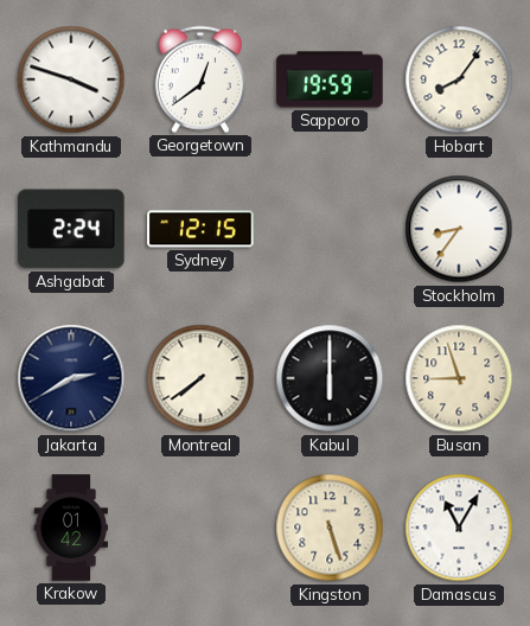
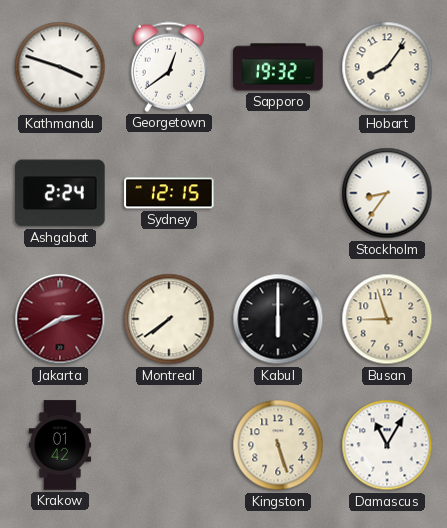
Sapporo: 19:59 -> 19:32
Jakarta dial: navy -> burgundy
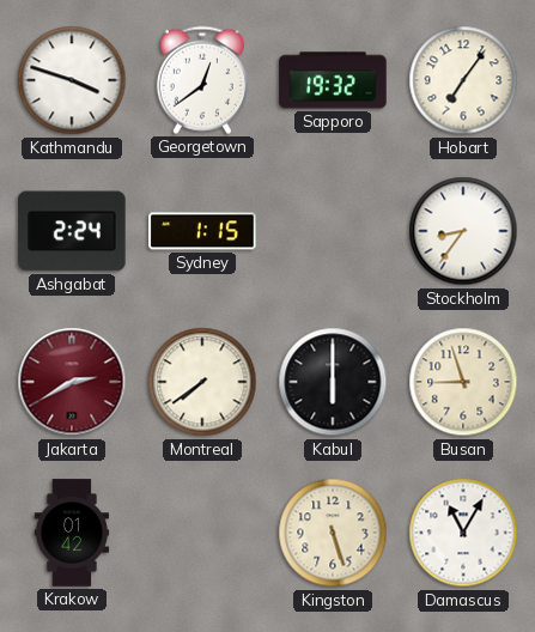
Hobart: 8:06 -> 7:06
Sydney: 12:15 -> 1:15
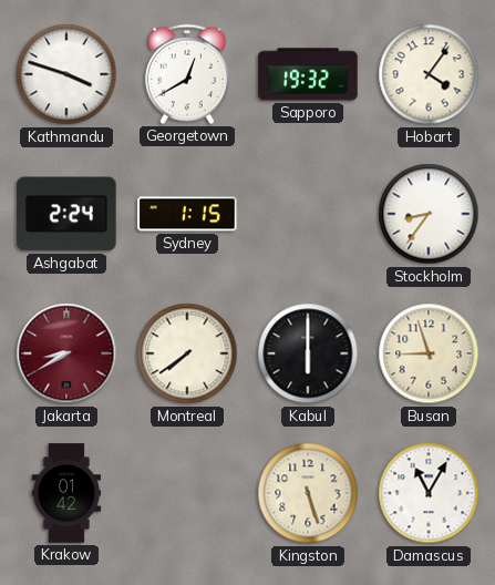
Georgetown: 12:39 -> 12:40
Hobart: 7:06 -> 4:06
Jakarta: 2:40 -> 8:40
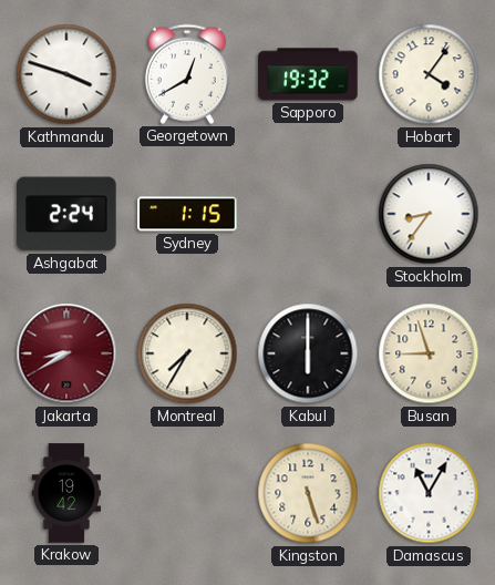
Montreal: 7:39 -> 7:35
Krakow: 01:42 -> 19:42
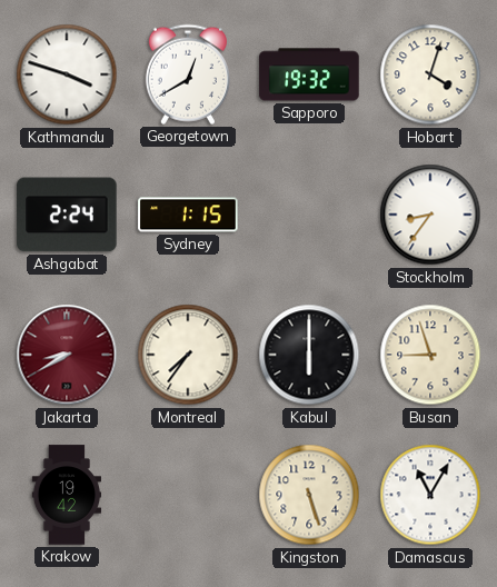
Hobart: 4:06 -> 4:03
Montreal: 7:35 -> 7:36
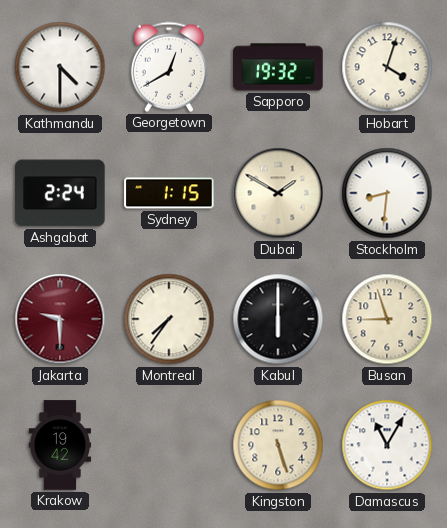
Kathmandu: 3:48 -> 4:30
Dubai: none -> 1:50
Stockholm: 8:36 -> 8:31
Jakarta: 8:40 -> 9:30
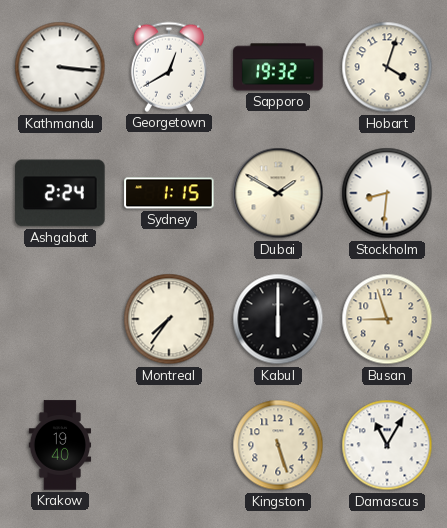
Kathmandu: 4:30 -> 3:16
Jakarta: 9:30 -> none
Krakow: 19:42 -> 19:40
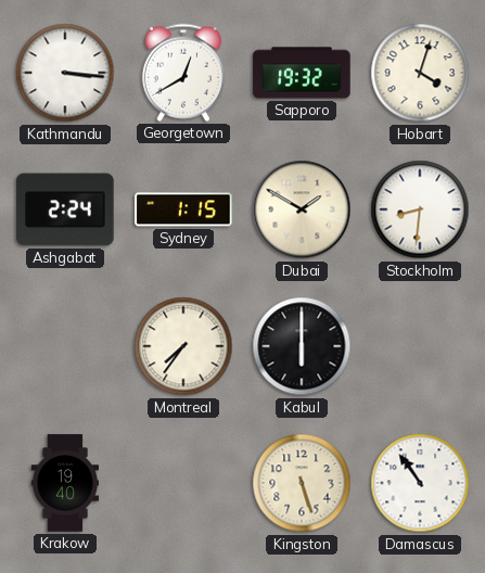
Busan: 8:57 -> none
Damascus: 11:05 -> 10:54
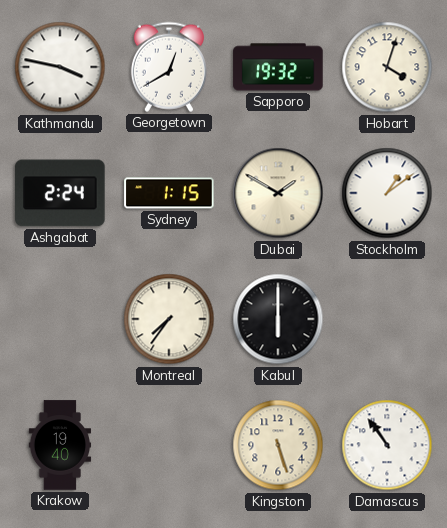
Kathmandu: 3:16 -> 3:47
Stockholm: 8:31 -> 1:09
